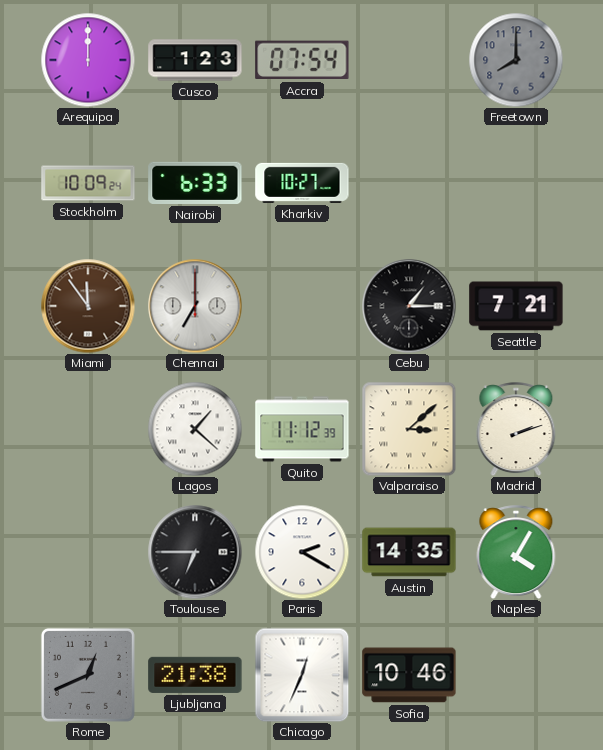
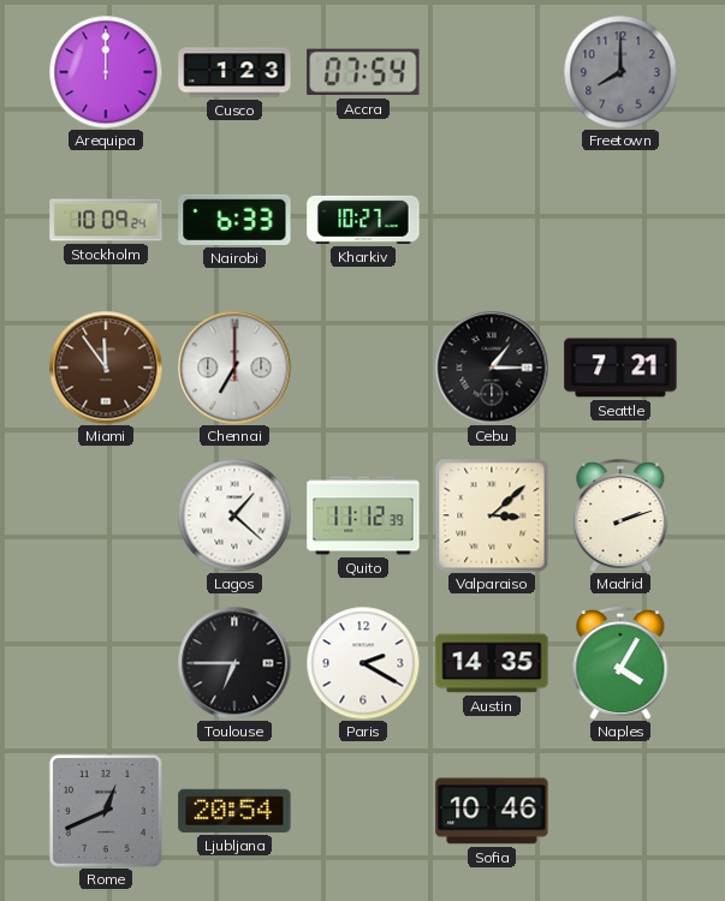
Ljubljana: 21:38 -> 20:54
Chicago: 12:34 -> none
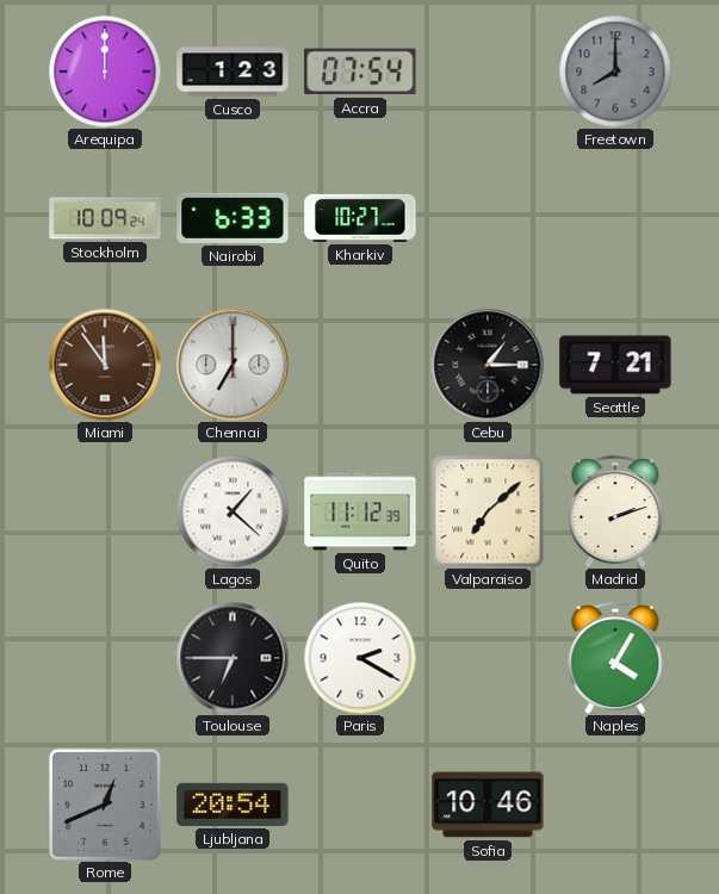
Valparaiso: 3:08 -> 7:08
Austin: 14:35 -> none
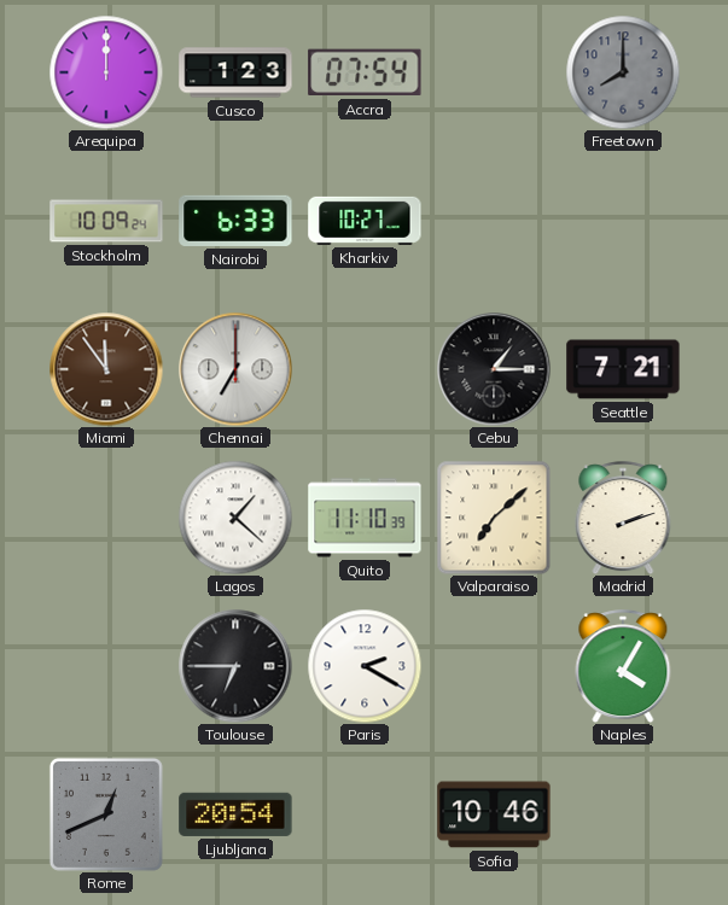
Quito: 11:12 -> 11:10
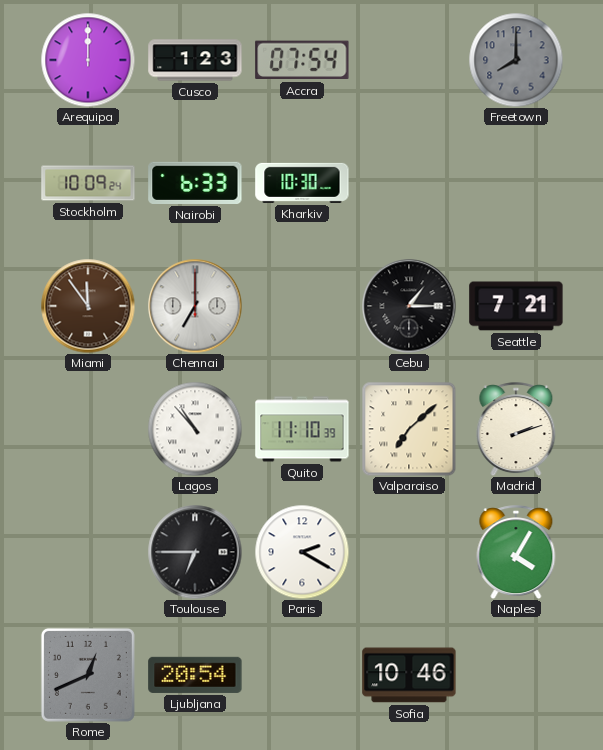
Kharkiv: 10:27 -> 10:30
Lagos: 1:22 -> 10:53
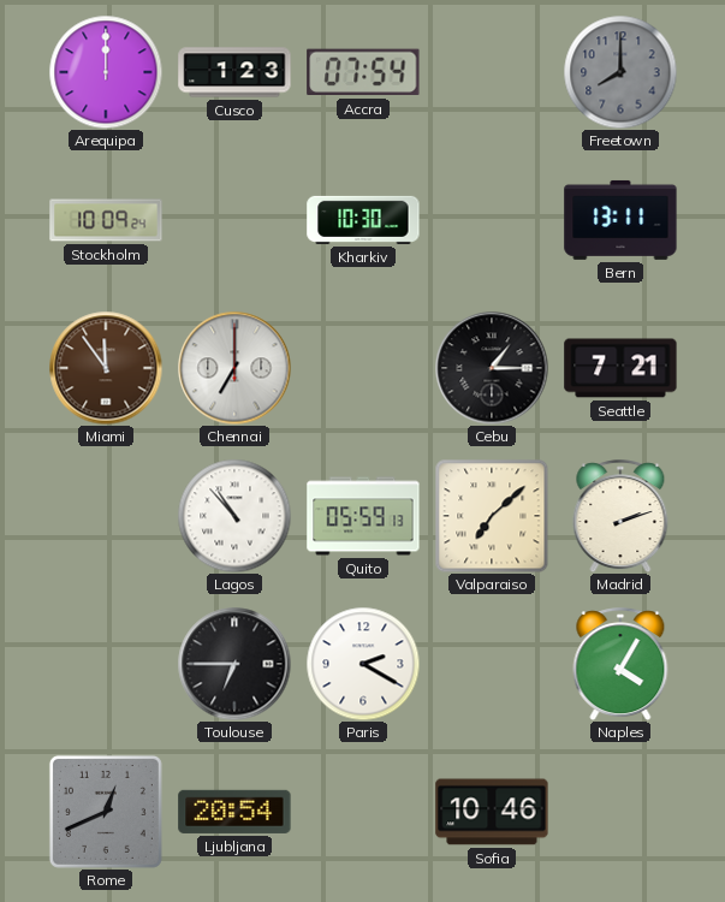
Nairobi: 6:33 -> none
Bern: none -> 13:11
Quito: 11:10 -> 05:59
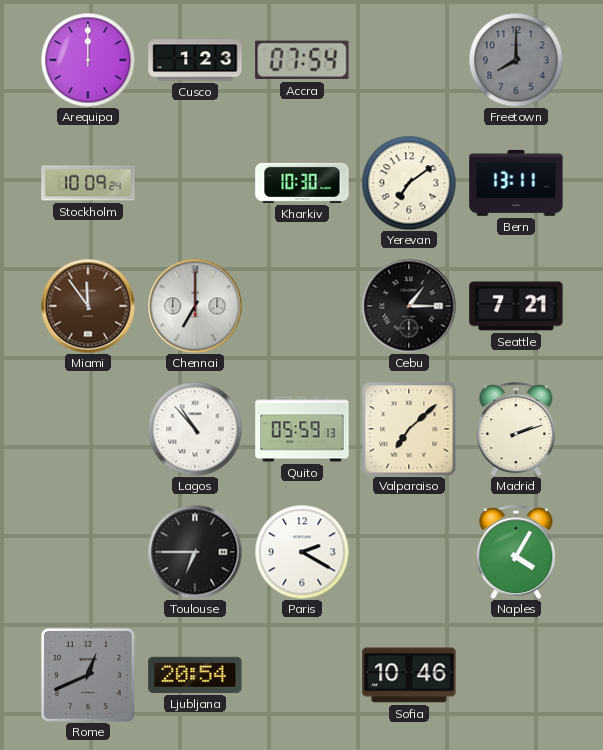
Yerevan: none -> 7:09
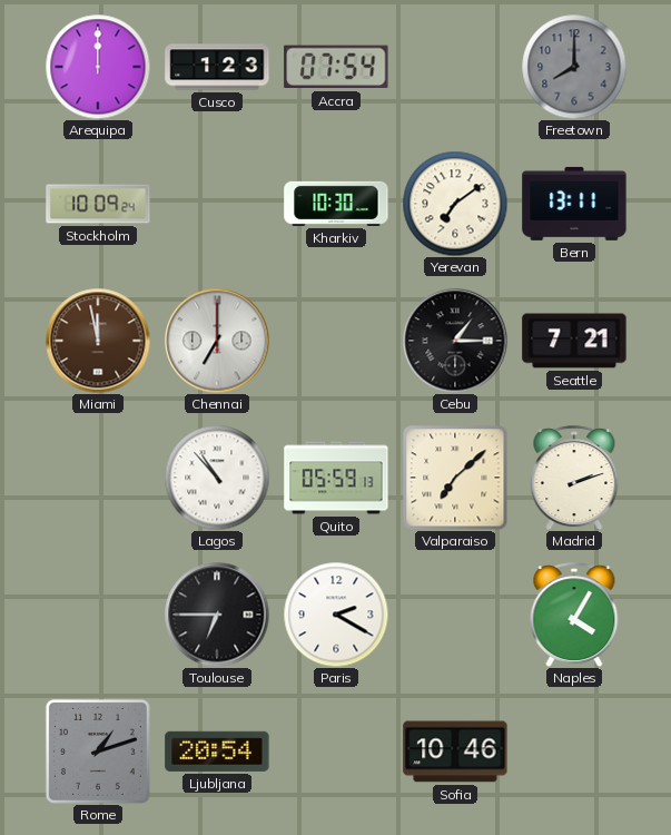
Miami: 11:54 -> 11:58
Rome: 12:41 -> 1:12
